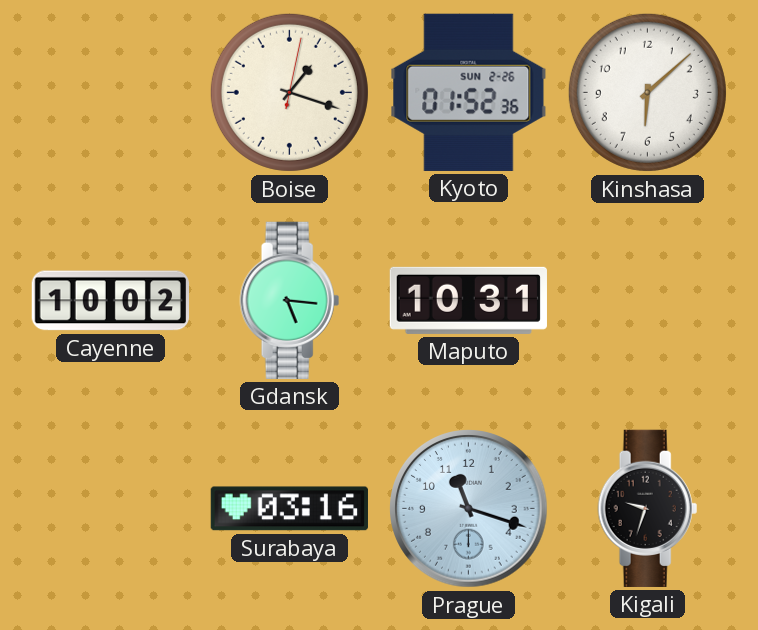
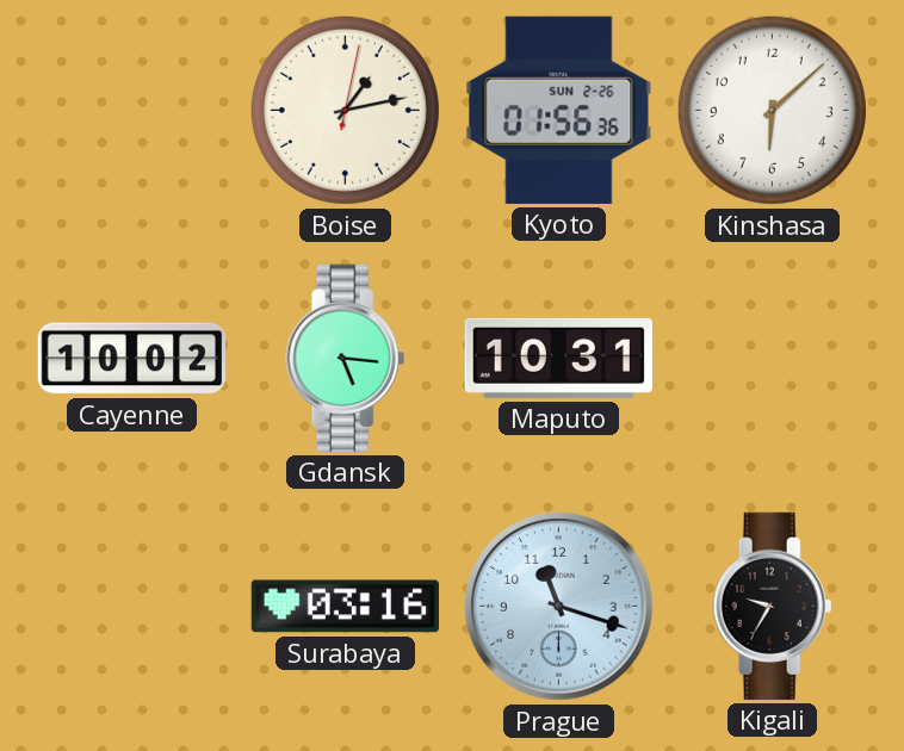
Boise: 1:18 -> 1:13
Kyoto: 01:52 -> 01:56
Kigali: 9:33 -> 9:35
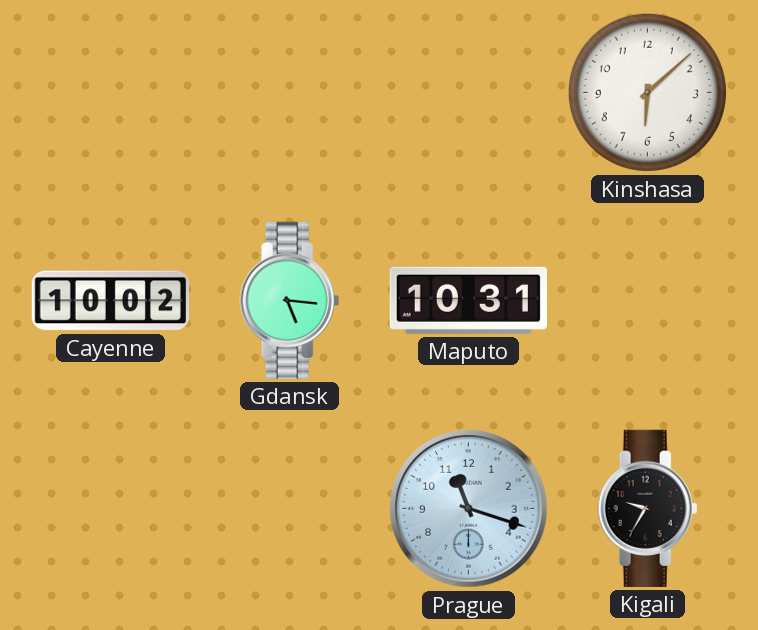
Boise: 1:13 -> none
Kyoto: 01:56 -> none
Surabaya: 03:16 -> none
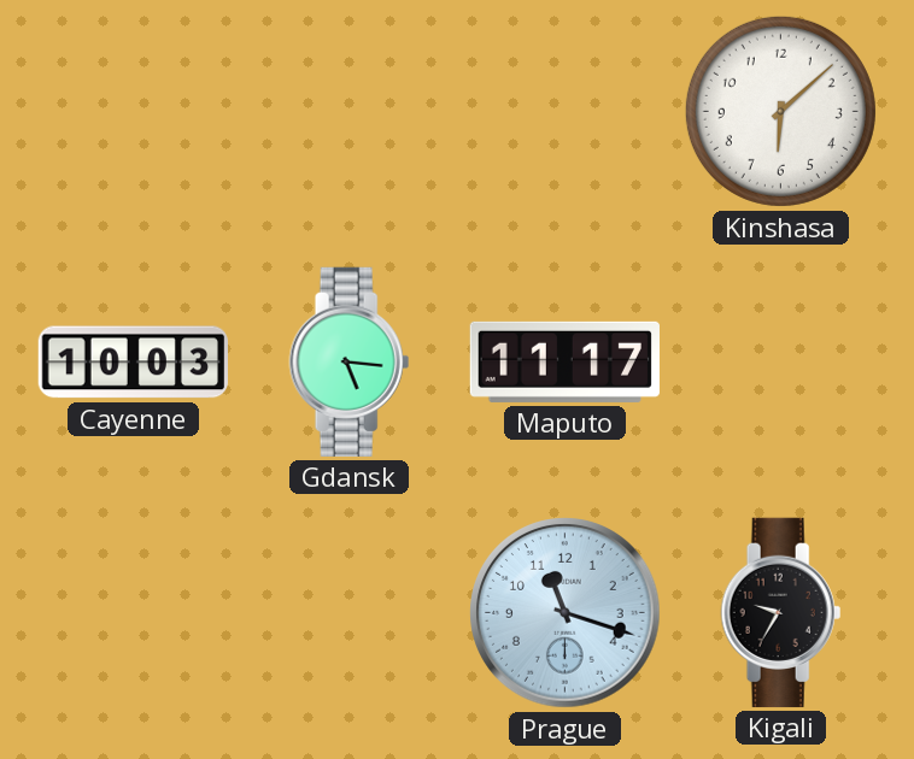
Cayenne: 10:02 -> 10:03
Maputo: 10:31 -> 11:17
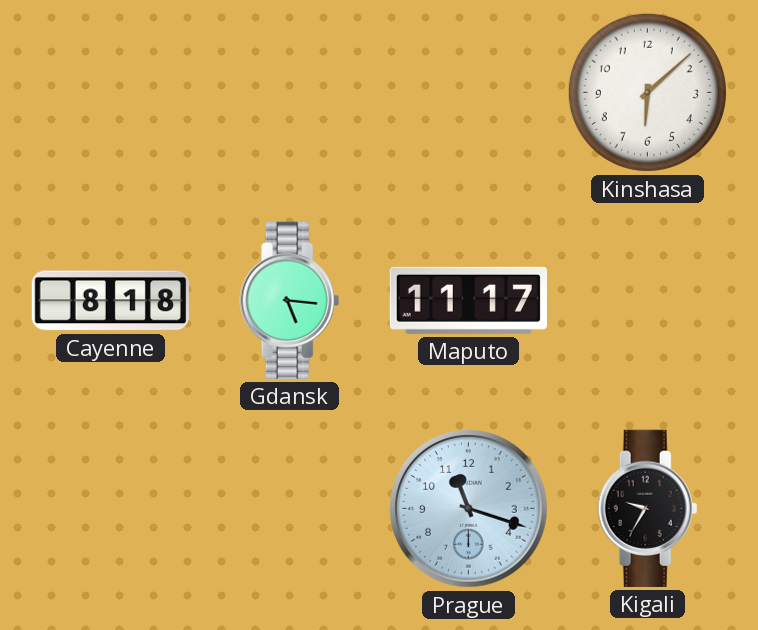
Cayenne: 10:03 -> 8:18
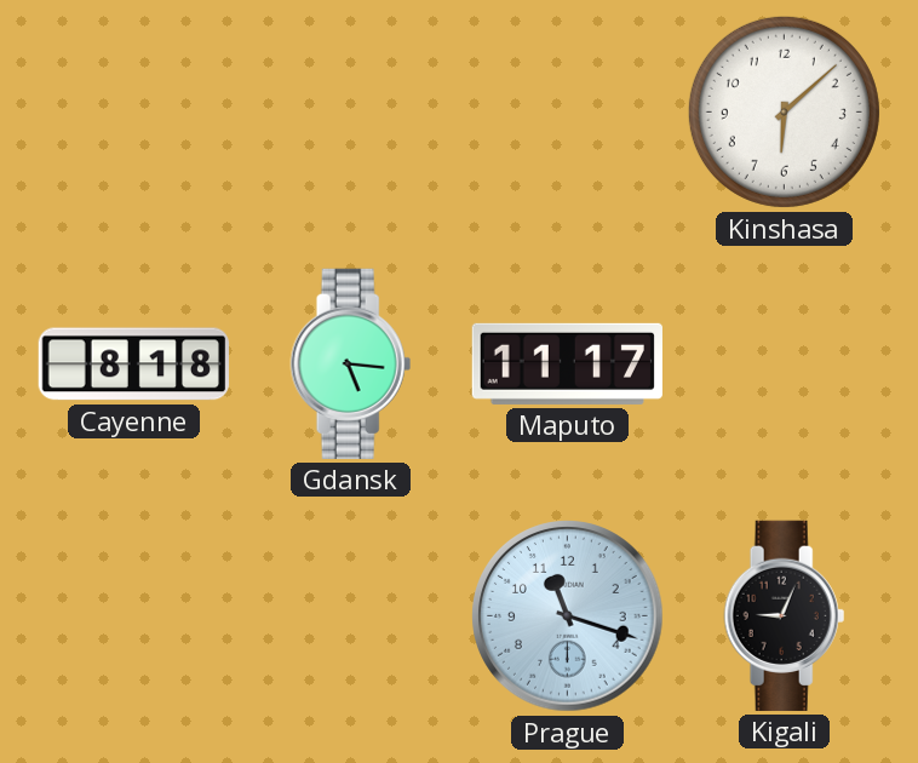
Kigali: 9:35 -> 9:04
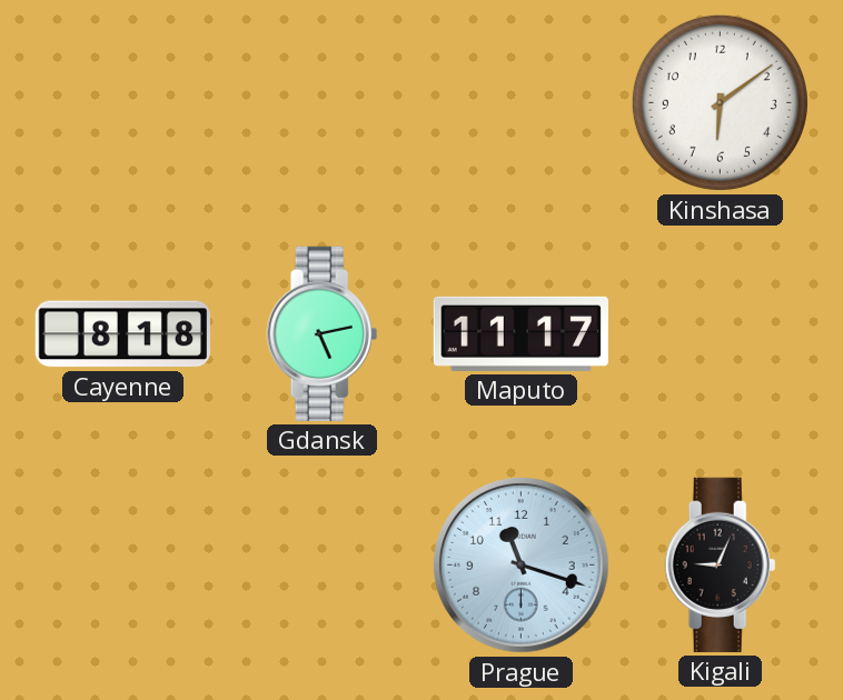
Kinshasa: 6:08 -> 6:09
Gdansk: 5:16 -> 5:13
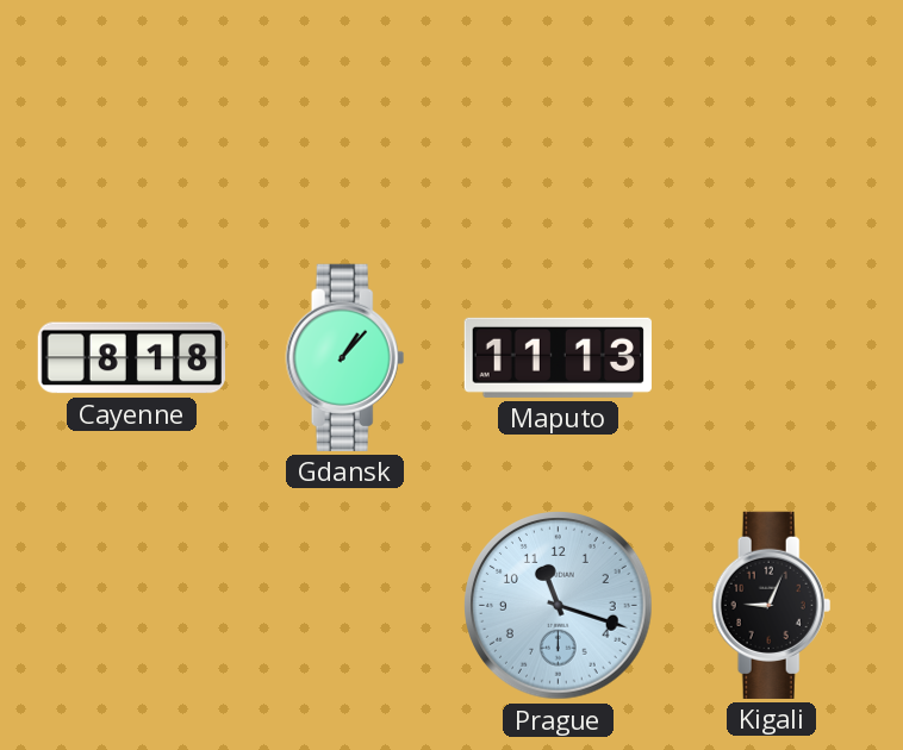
Kinshasa: 6:09 -> none
Gdansk: 5:13 -> 1:07
Maputo: 11:17 -> 11:13
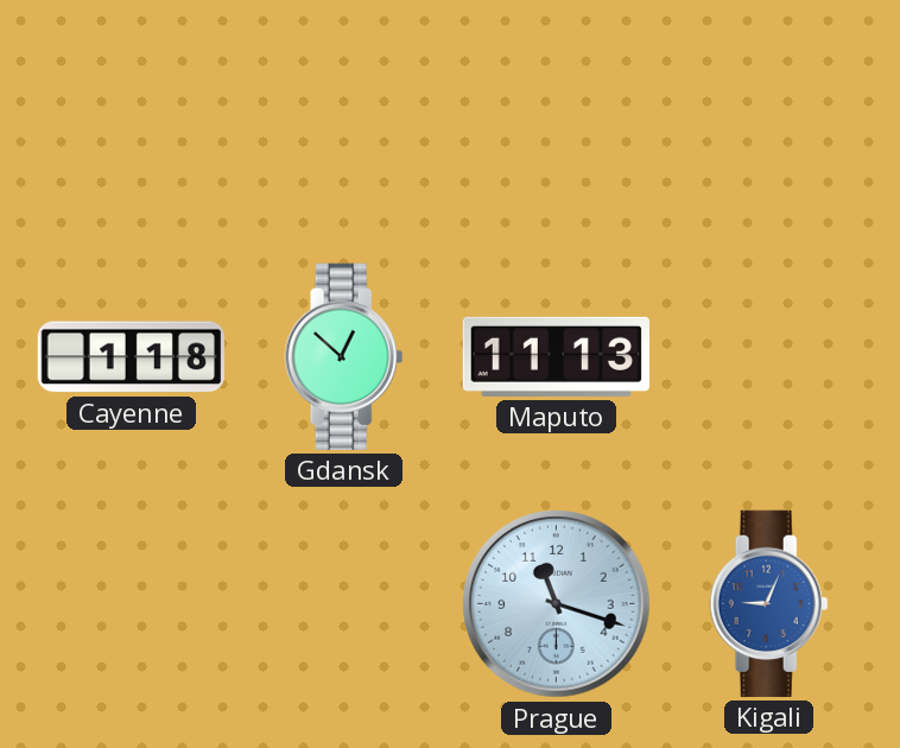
Cayenne: 8:18 -> 1:18
Gdansk: 1:07 -> 12:52
Kigali dial: black -> blue
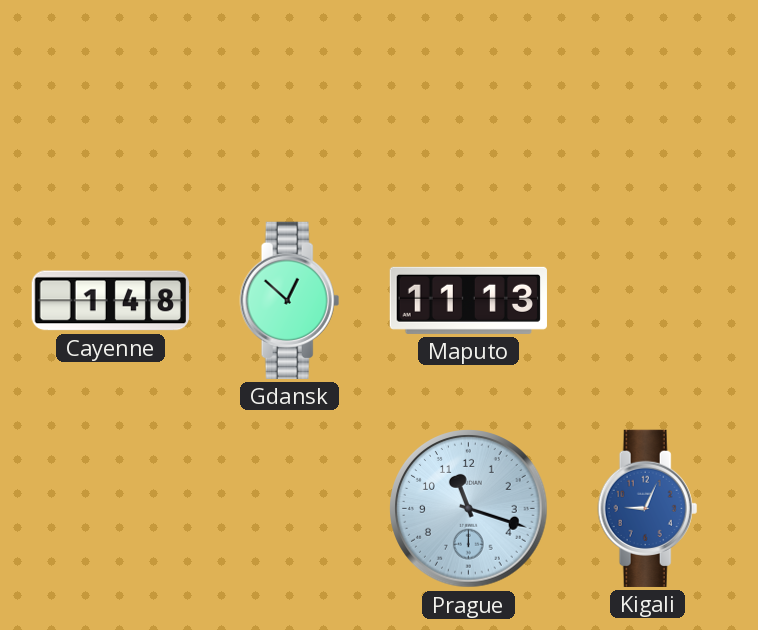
Cayenne: 1:18 -> 1:48
